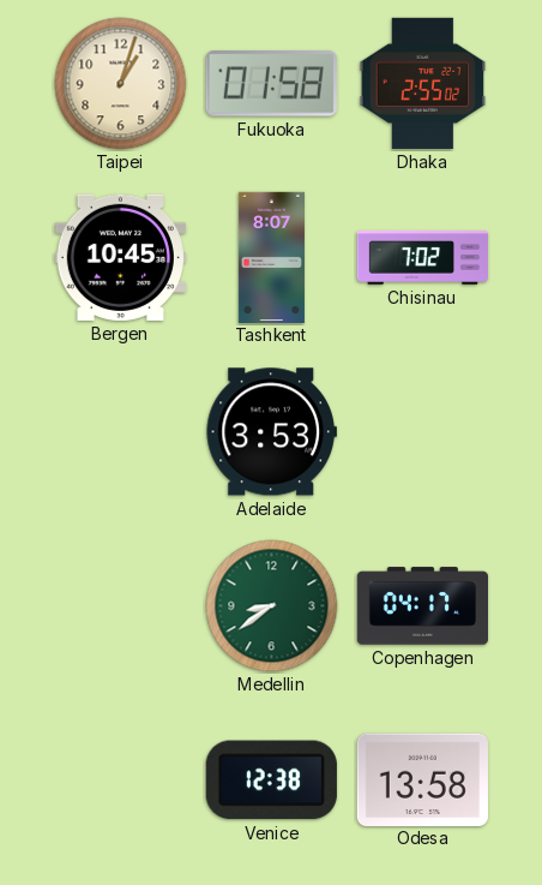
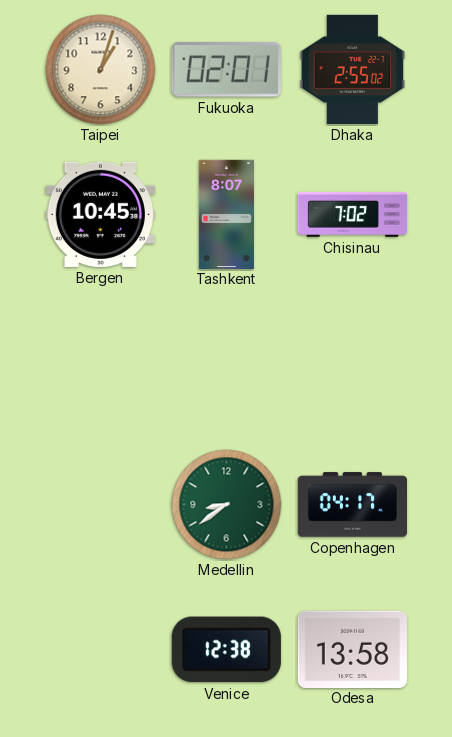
Fukuoka: 01:58 -> 02:01
Adelaide: 3:53 -> none
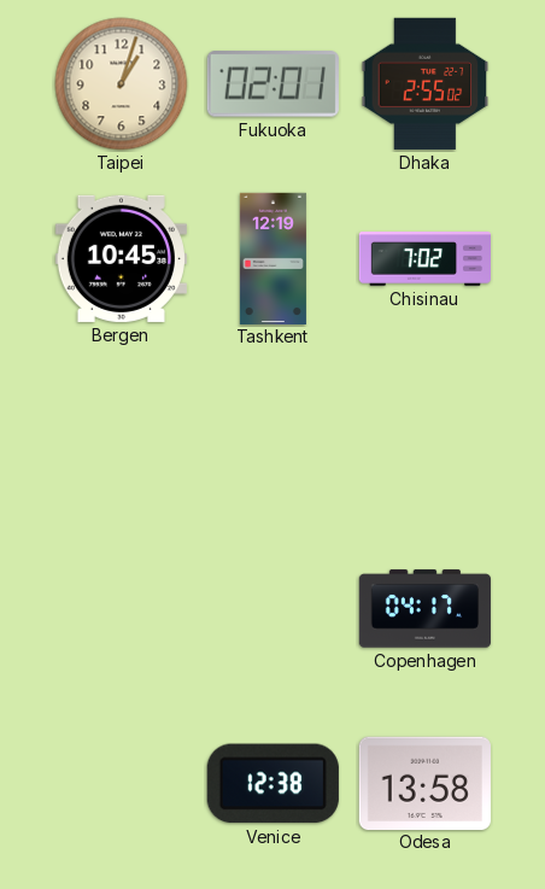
Tashkent: 8:07 -> 12:19
Medellin: 8:39 -> none
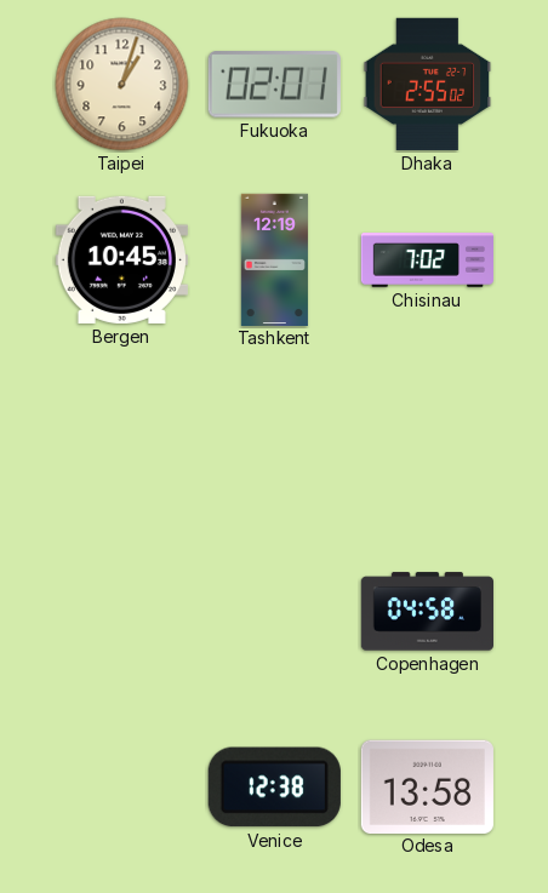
Copenhagen: 04:17 -> 04:58
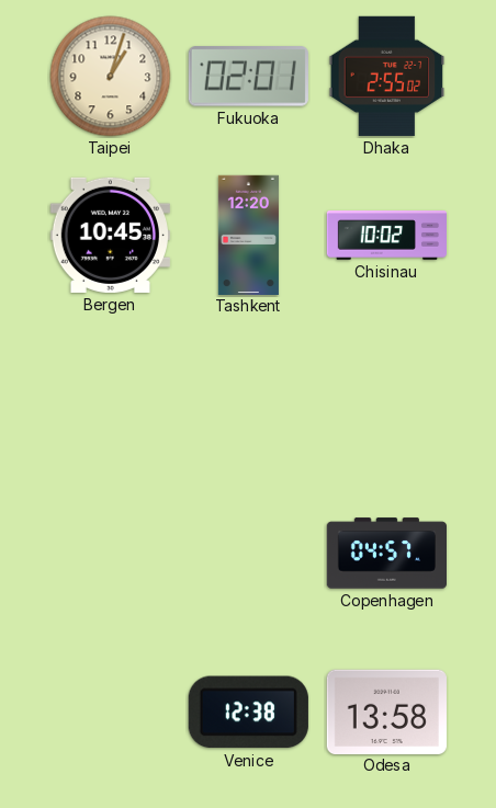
Tashkent: 12:19 -> 12:20
Chisinau: 7:02 -> 10:02
Copenhagen: 04:58 -> 04:57
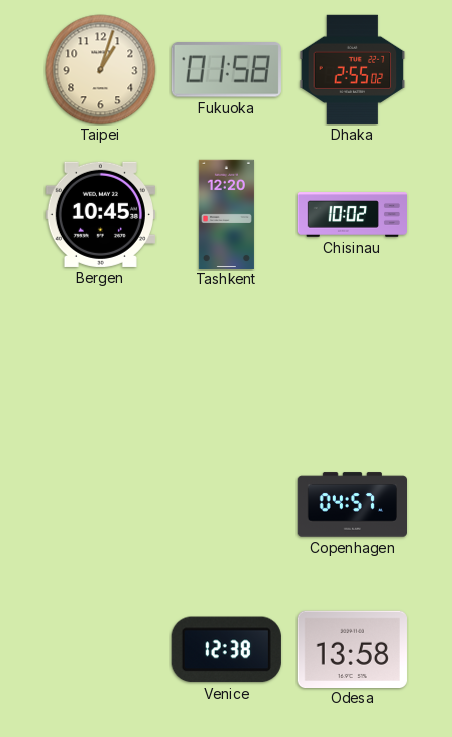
Fukuoka: 02:01 -> 01:58
